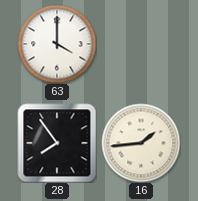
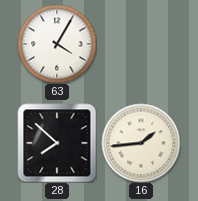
63: 4:00 -> 4:05
28: 7:54 -> 7:52
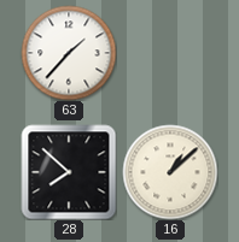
63: 4:05 -> 1:37
16: 1:44 -> 1:08
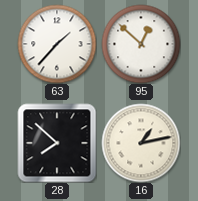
95: none -> 12:52
16: 1:08 -> 1:13
